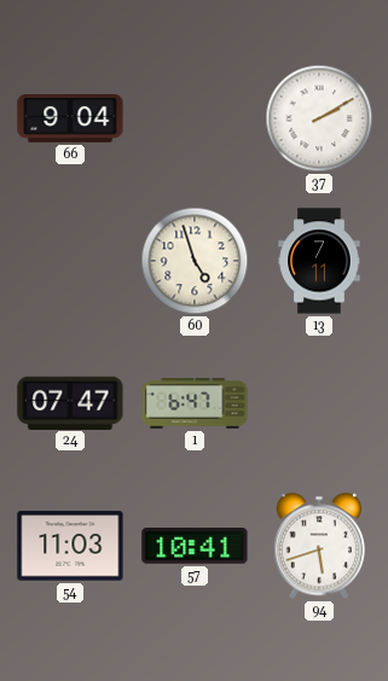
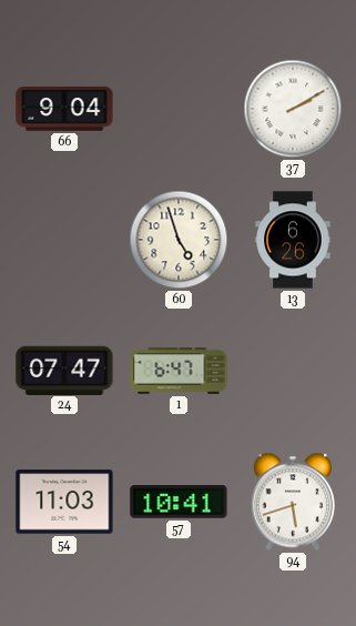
13: 7:11 -> 6:26
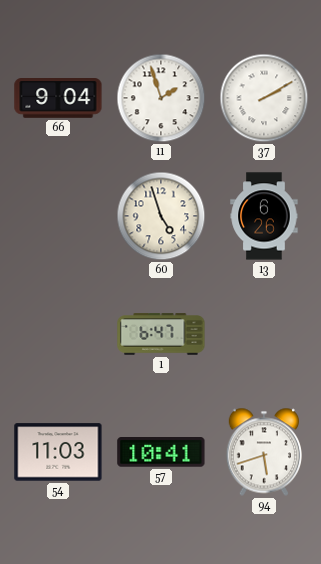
11: none -> 1:57
24: 07:47 -> none
